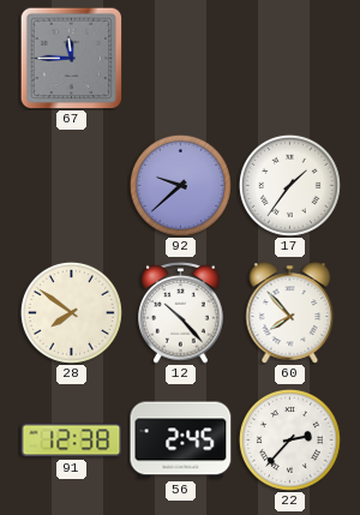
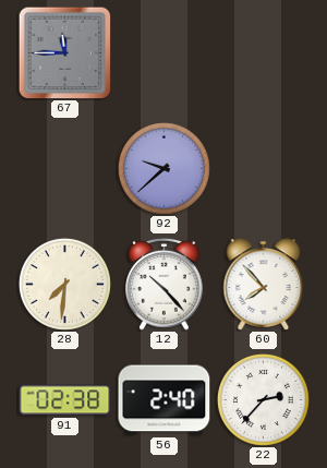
17: 1:36 -> none
28: 7:51 -> 7:31
91: 12:38 -> 02:38
56: 2:45 -> 2:40
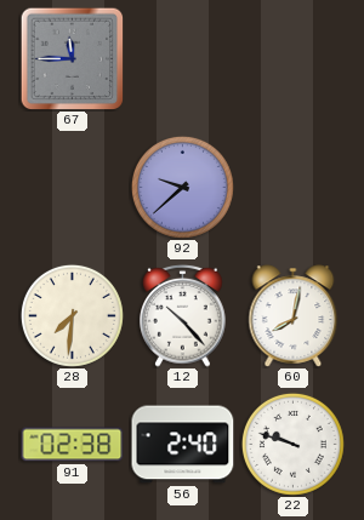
60: 7:53 -> 8:02
22: 2:37 -> 9:48
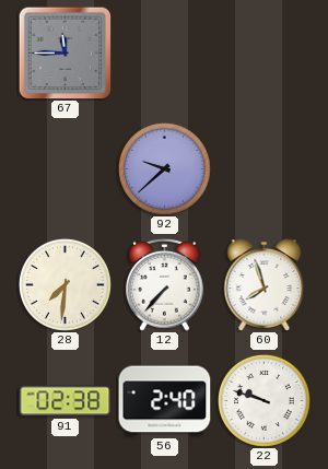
12: 10:23 -> 7:37
60: 8:02 -> 7:57
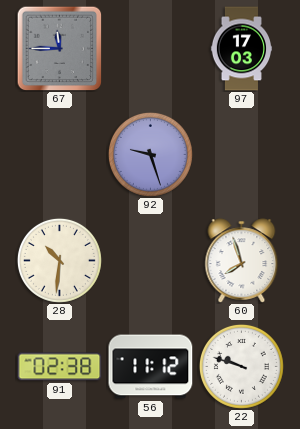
97: none -> 17:03
92: 9:38 -> 9:27
28: 7:31 -> 10:31
12: 7:37 -> none
56: 2:40 -> 11:12
